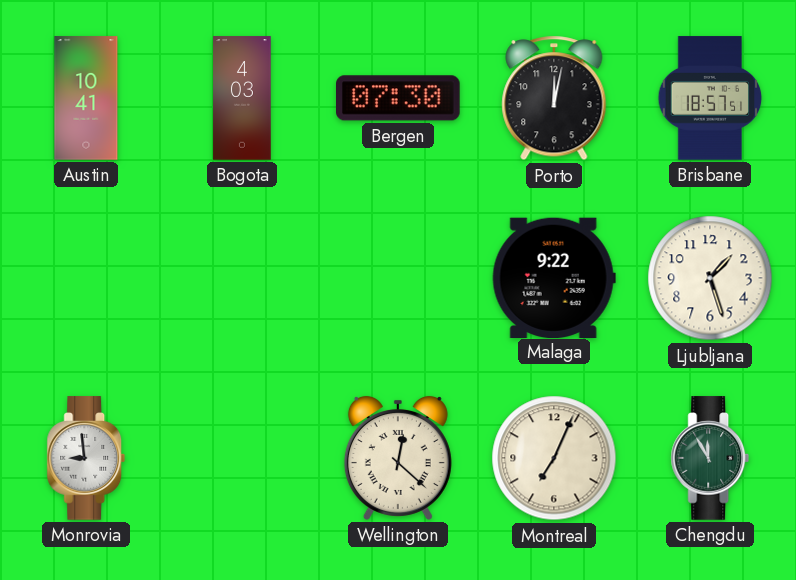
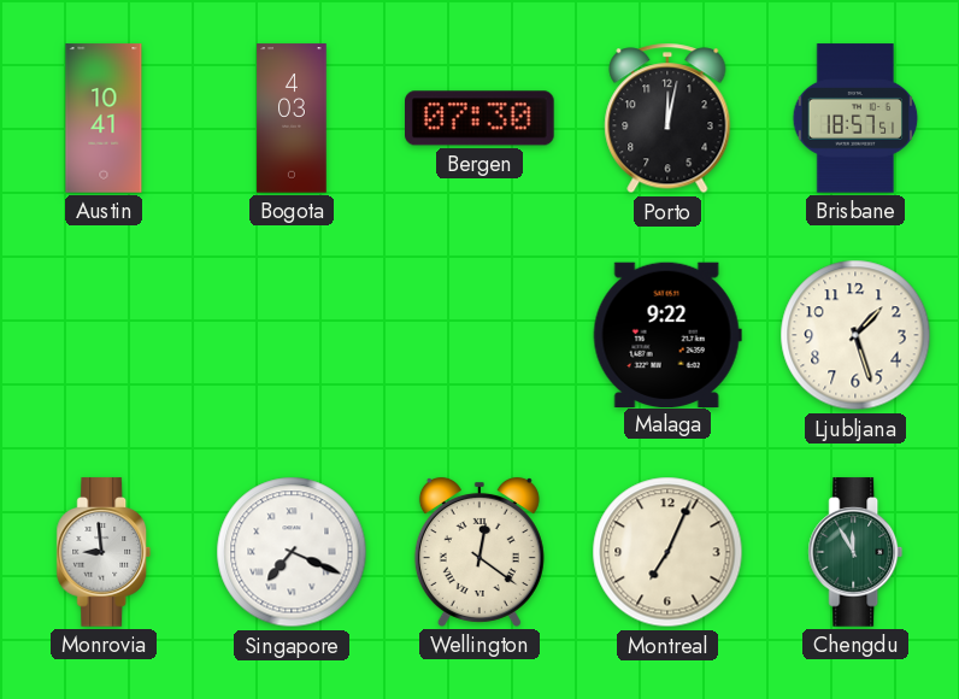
Singapore: none -> 7:19
Wellington: 12:22 -> 12:21
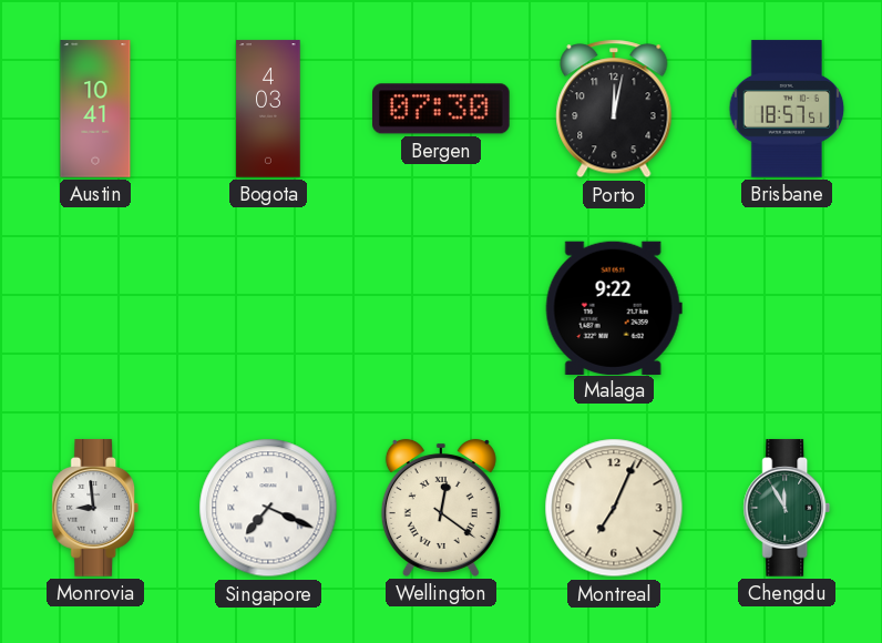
Ljubljana: 1:27 -> none
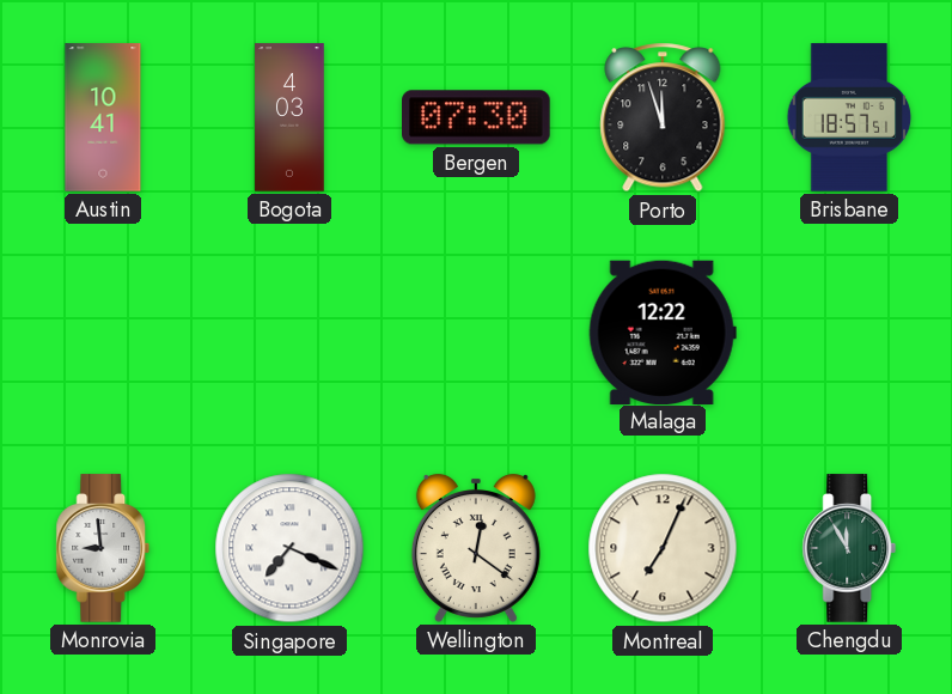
Porto: 12:02 -> 11:57
Malaga: 9:22 -> 12:22
